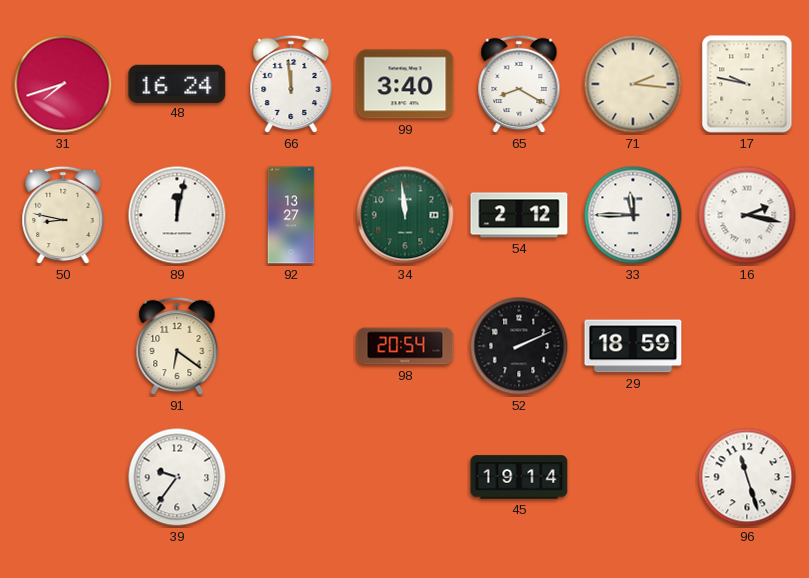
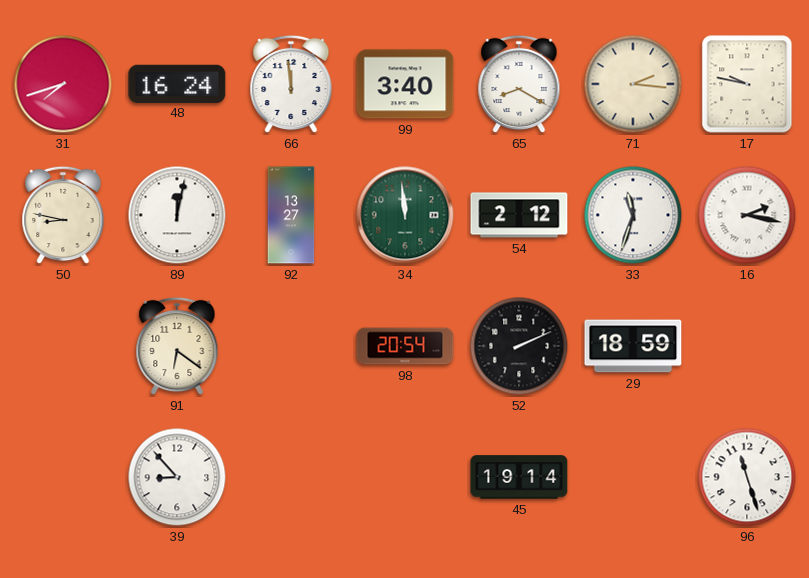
33: 11:45 -> 11:33
39: 9:36 -> 8:53
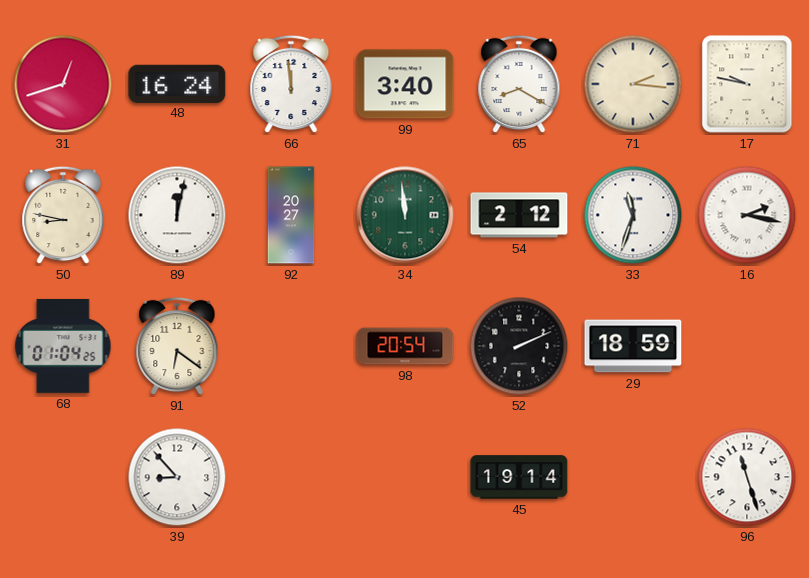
31: 7:42 -> 12:42
92: 13:27 -> 20:27
68: none -> 01:04
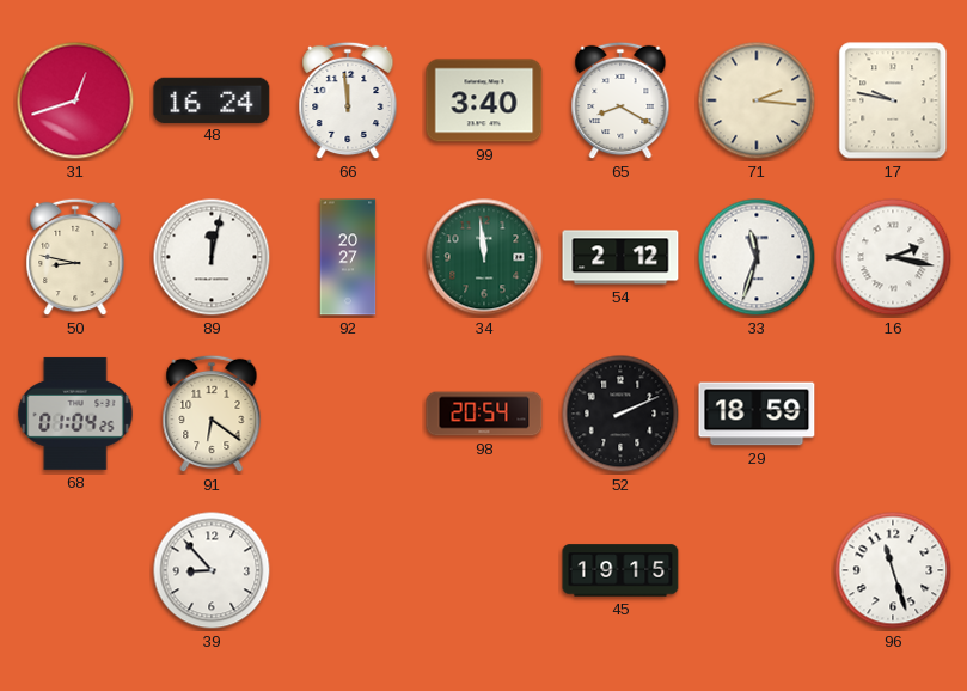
45: 19:14 -> 19:15
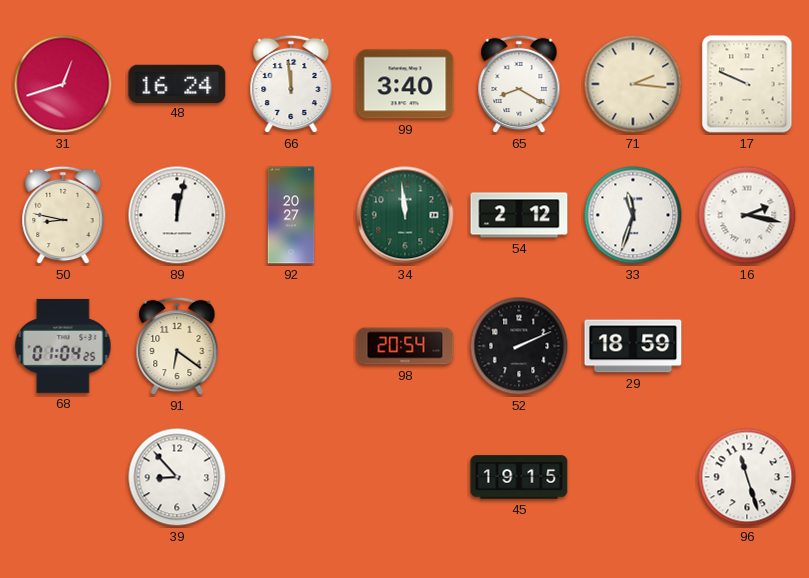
17: 9:47 -> 9:49
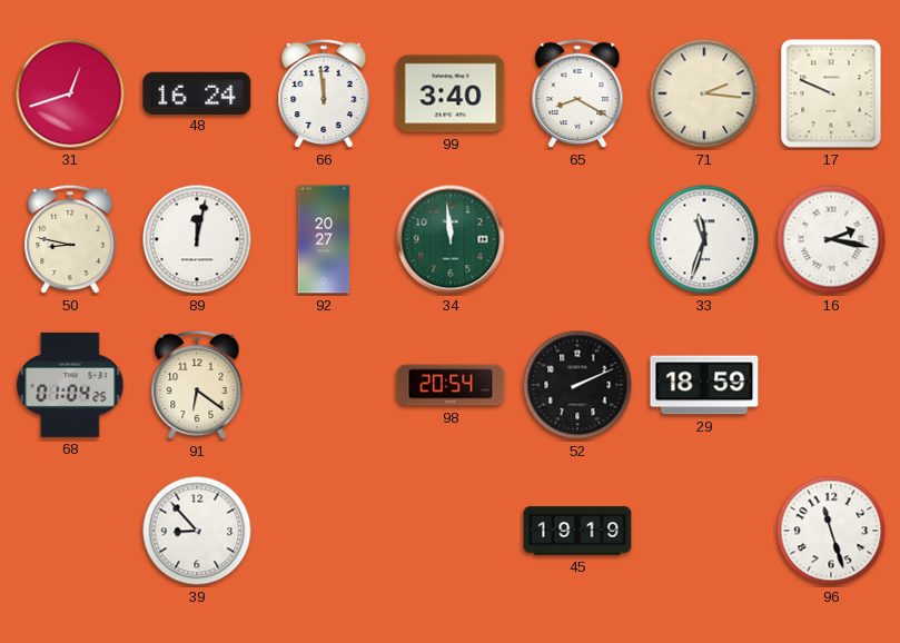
54: 2:12 -> none
45: 19:15 -> 19:19
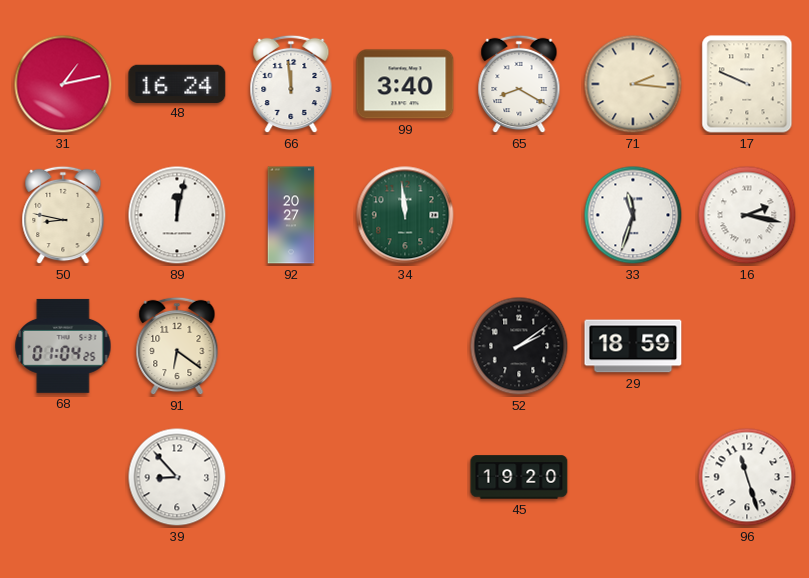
31: 12:42 -> 1:13
98: 20:54 -> none
52: 2:11 -> 2:09
45: 19:19 -> 19:20
